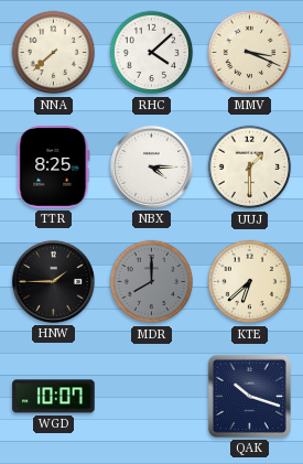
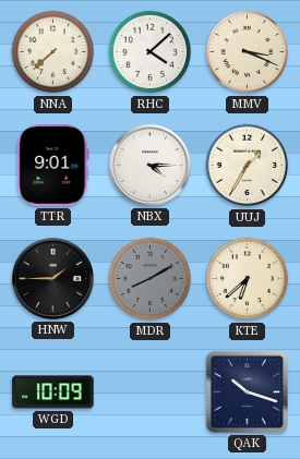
TTR: 8:25 -> 9:01
UUJ: 1:30 -> 1:35
MDR: 8:00 -> 8:10
WGD: 10:07 -> 10:09
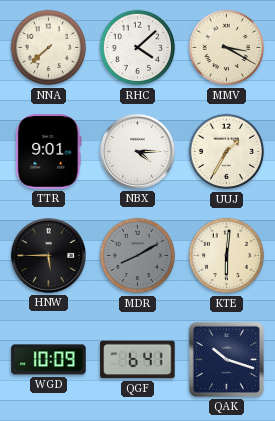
MMV: 3:19 -> 3:20
HNW: 1:45 -> 5:45
KTE: 6:38 -> 6:01
QGF: none -> 6:41
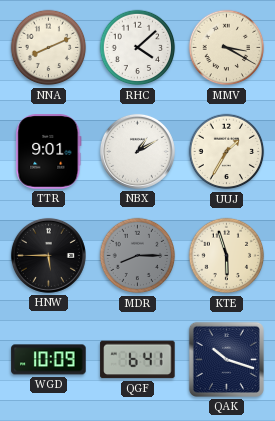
NNA: 7:38 -> 8:11
NBX: 4:15 -> 1:10
MDR: 8:10 -> 8:15
KTE: 6:01 -> 5:57
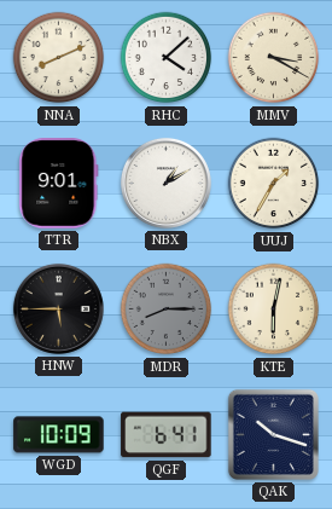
KTE: 5:57 -> 6:02
